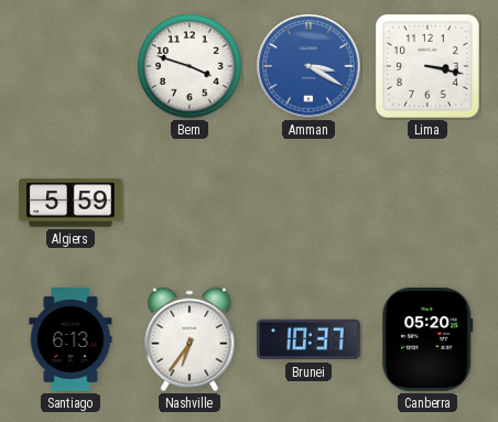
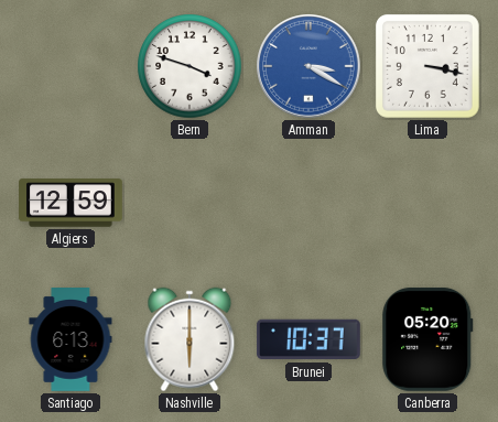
Algiers: 5:59 -> 12:59
Nashville: 6:36 -> 6:00
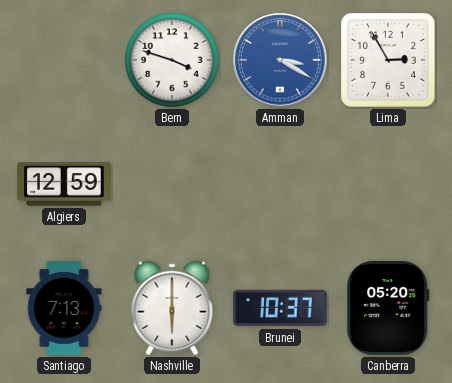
Lima: 3:17 -> 2:55
Santiago: 6:13 -> 7:13
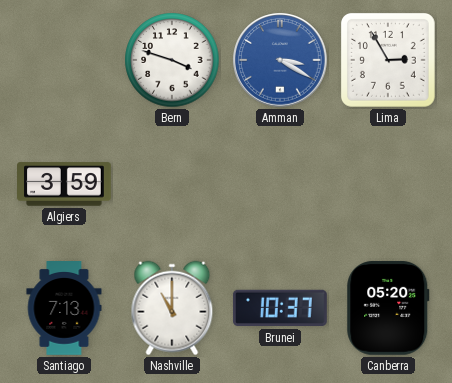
Algiers: 12:59 -> 3:59
Nashville: 6:00 -> 11:00
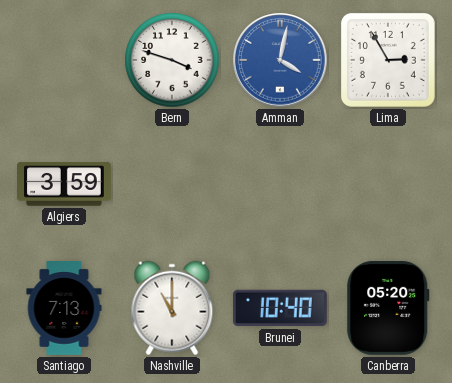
Amman: 3:20 -> 4:02
Brunei: 10:37 -> 10:40
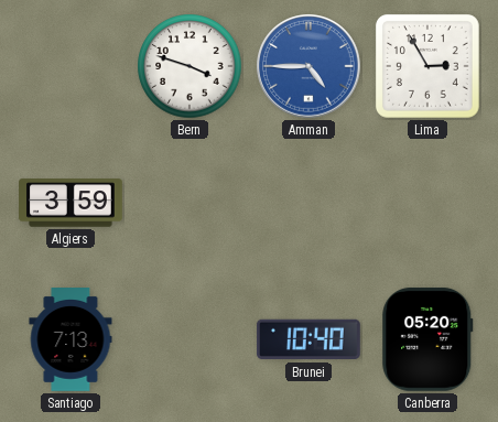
Amman: 4:02 -> 4:45
Nashville: 11:00 -> none
